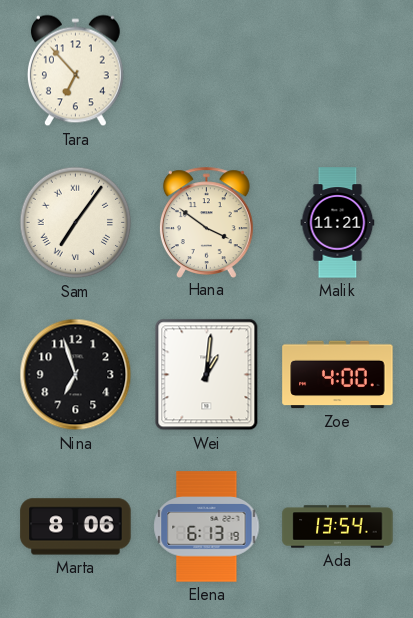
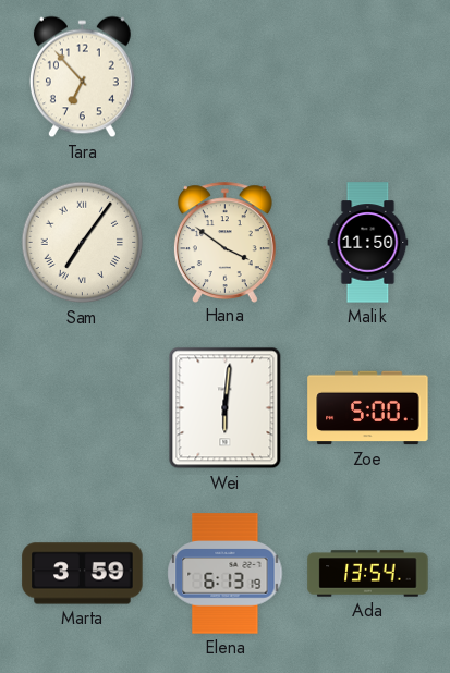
Malik: 11:21 -> 11:50
Nina: 6:57 -> none
Wei: 1:01 -> 6:01
Zoe: 4:00 -> 5:00
Marta: 8:06 -> 3:59
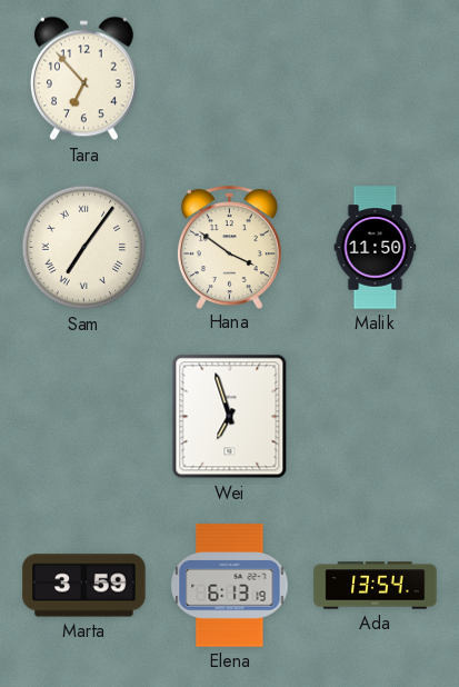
Wei: 6:01 -> 6:57
Zoe: 5:00 -> none
